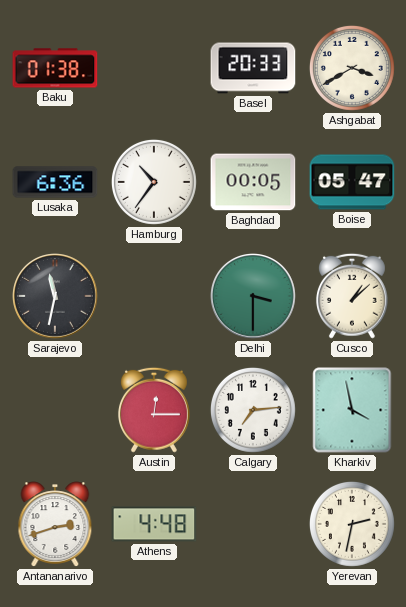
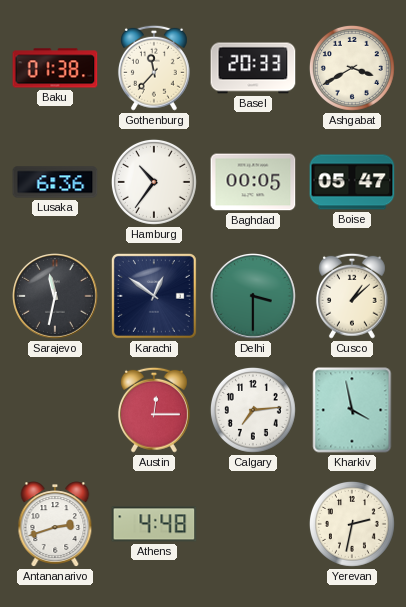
Gothenburg: none -> 11:37
Karachi: none -> 12:51
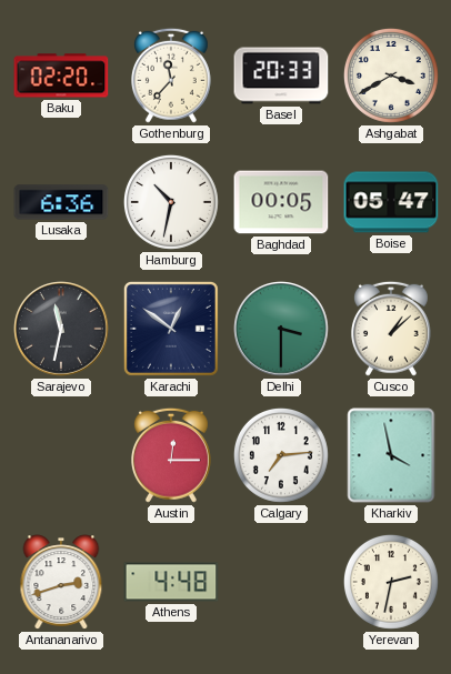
Baku: 01:38 -> 02:20
Hamburg: 10:36 -> 10:32
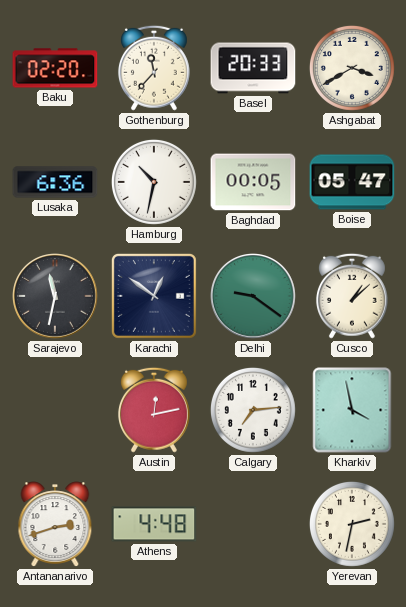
Delhi: 3:30 -> 9:21
Austin: 12:15 -> 12:13
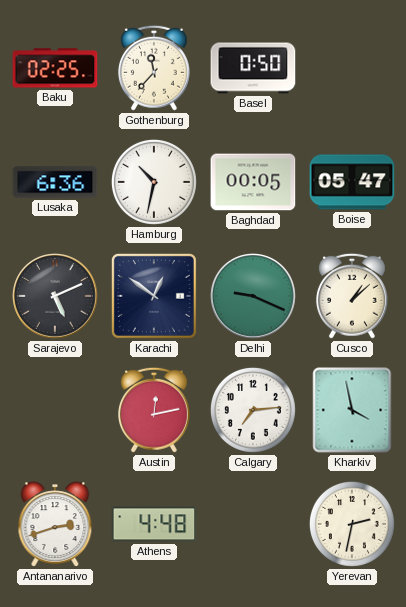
Baku: 02:20 -> 02:25
Basel: 20:33 -> 0:50
Ashgabat: 3:40 -> none
Sarajevo: 11:32 -> 5:11
Delhi: 9:21 -> 9:19
